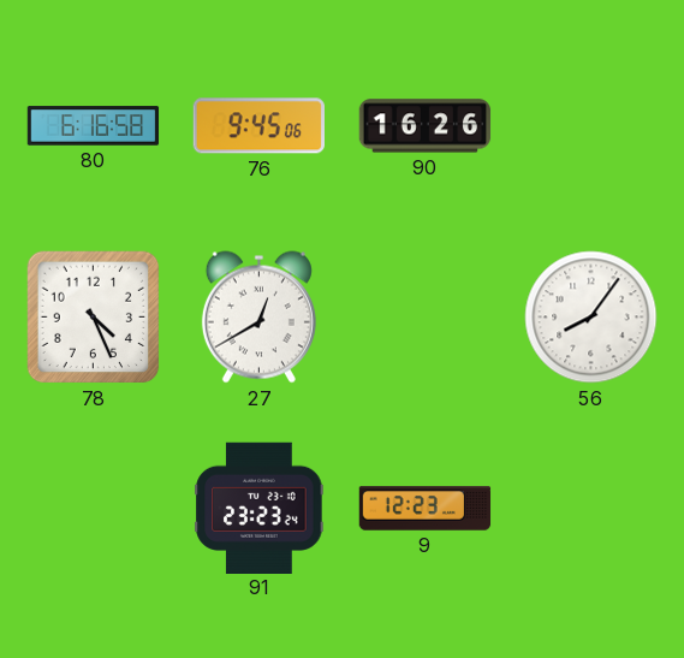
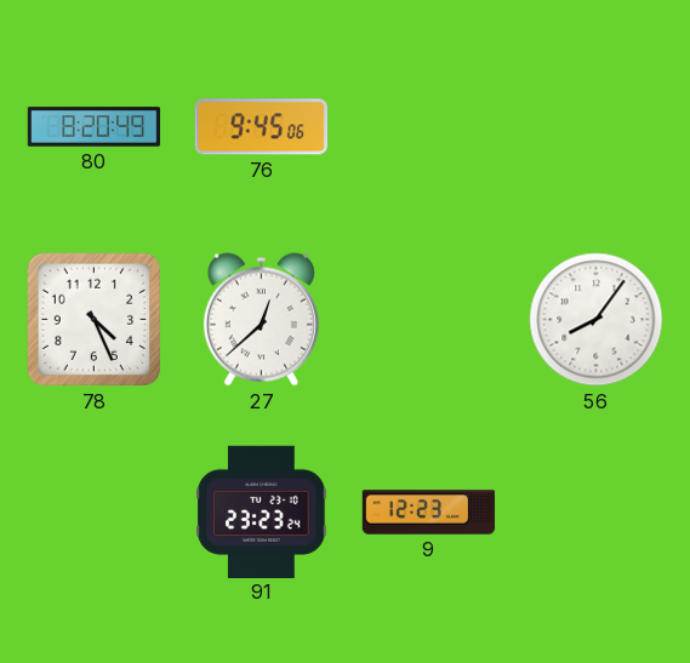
80: 6:16 -> 8:20
90: 16:26 -> none
27: 12:40 -> 12:38
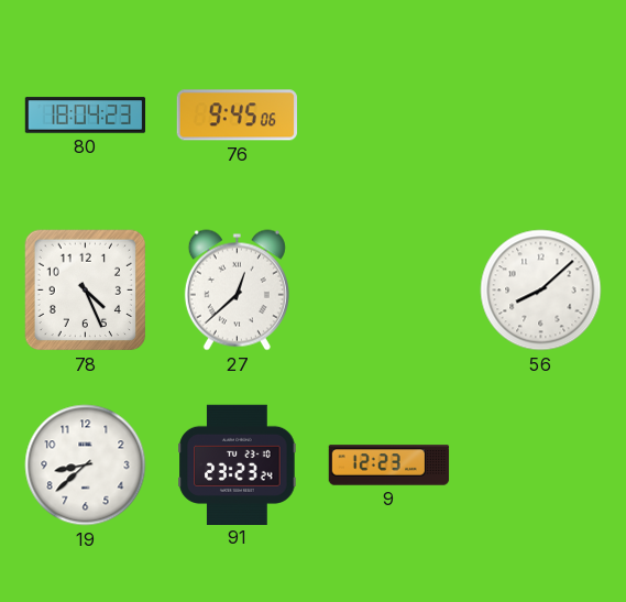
80: 8:20 -> 18:04
56: 8:06 -> 8:08
19: none -> 8:38
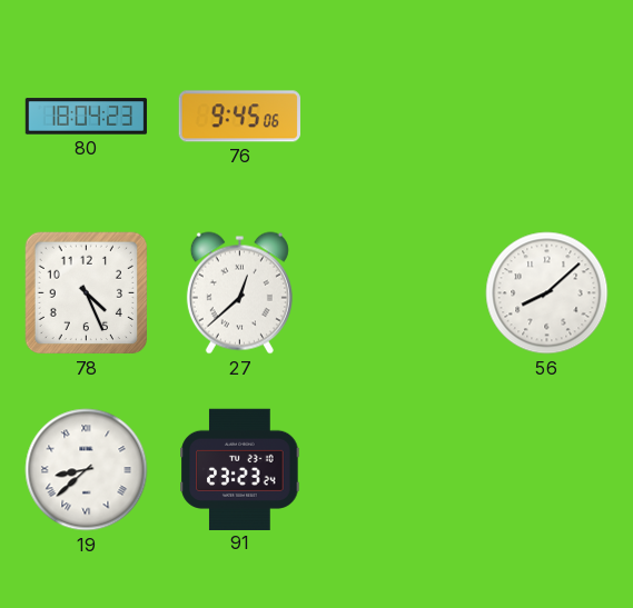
19 numerals: Arabic -> Roman
9: 12:23 -> none
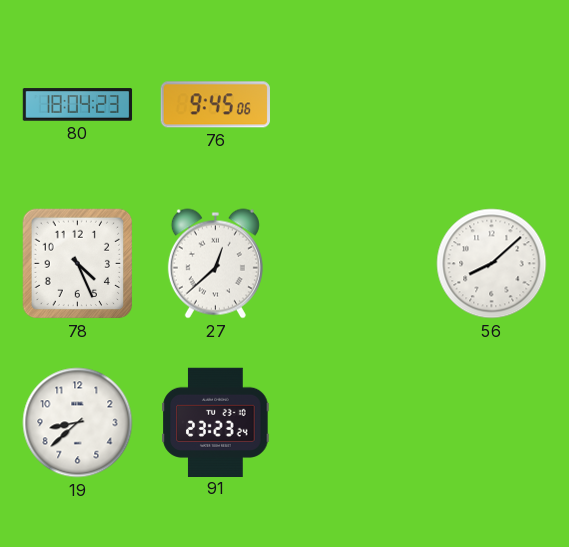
19 numerals: Roman -> Arabic
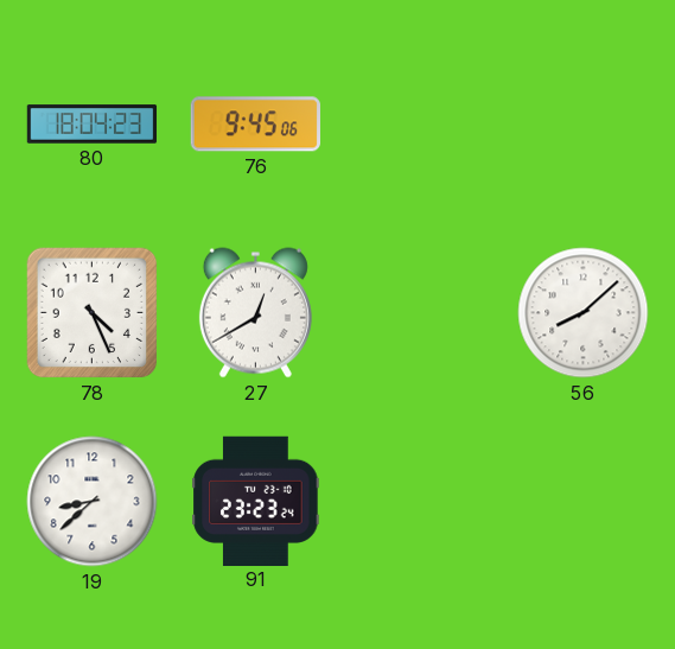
27: 12:38 -> 12:40
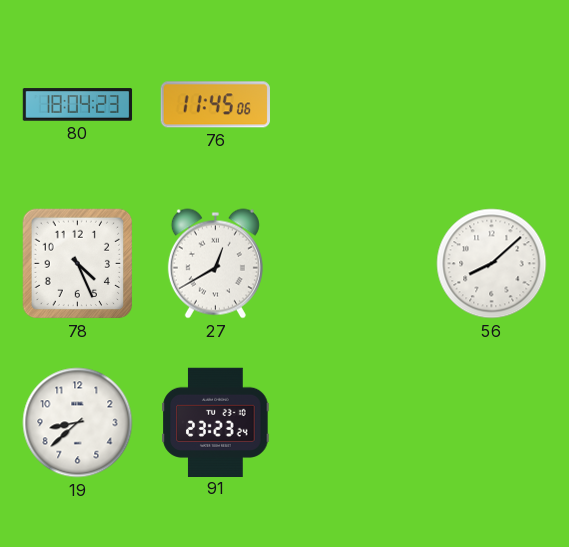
76: 9:45 -> 11:45
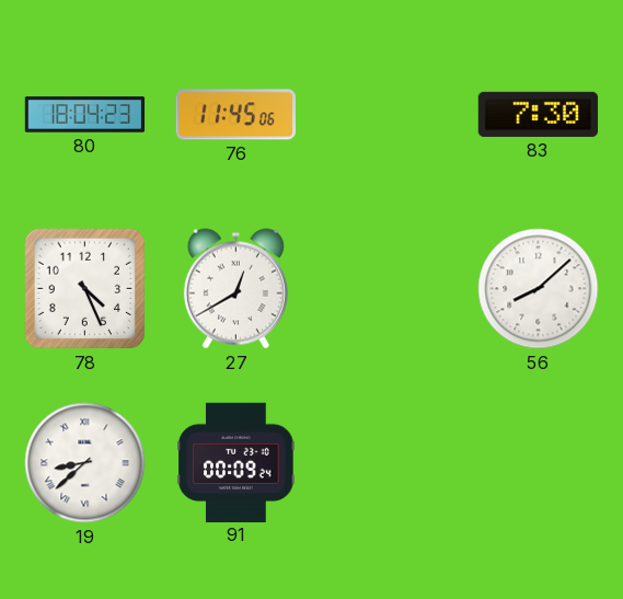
83: none -> 7:30
19 numerals: Arabic -> Roman
91: 23:23 -> 00:09
